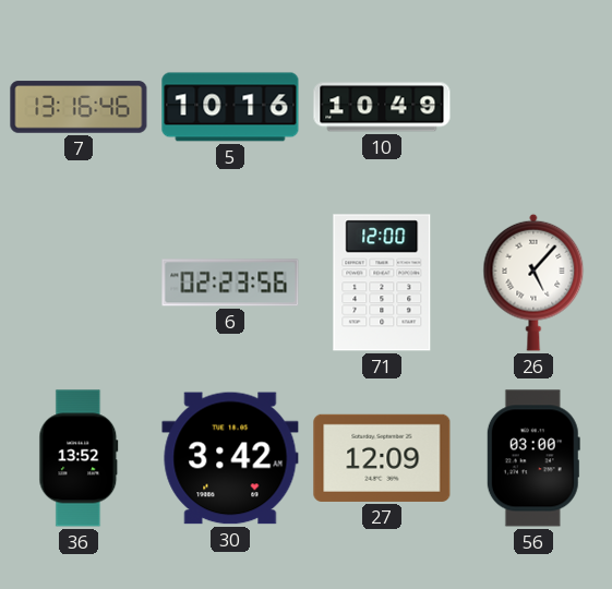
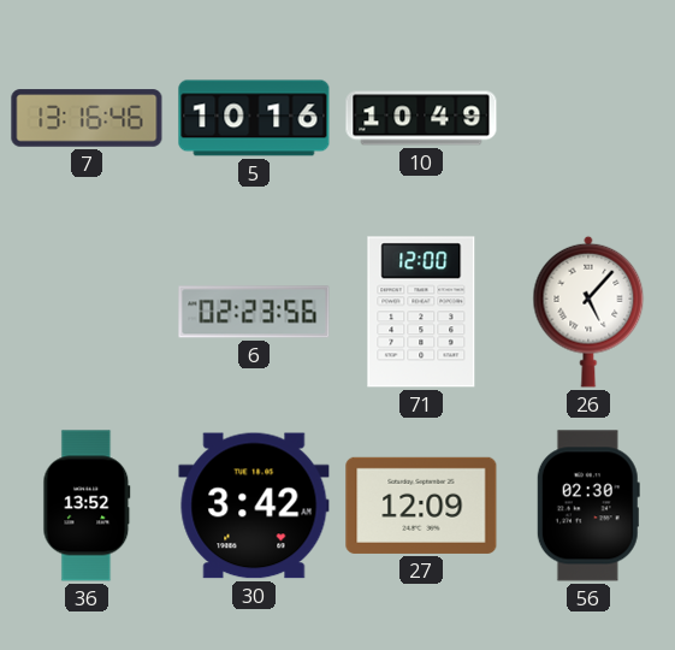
56: 03:00 -> 02:30
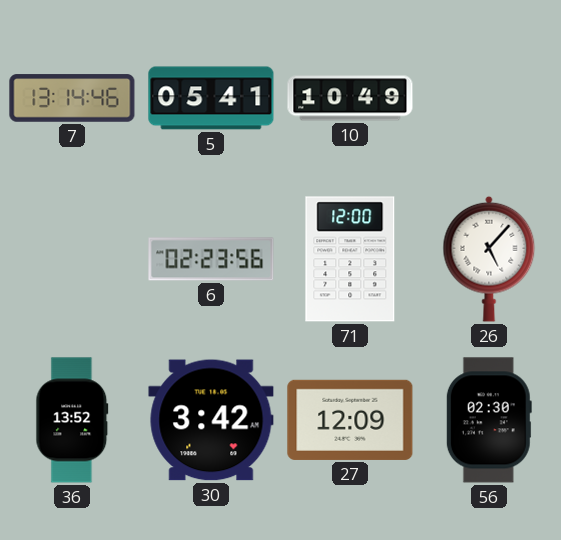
7: 13:16 -> 13:14
5: 10:16 -> 05:41
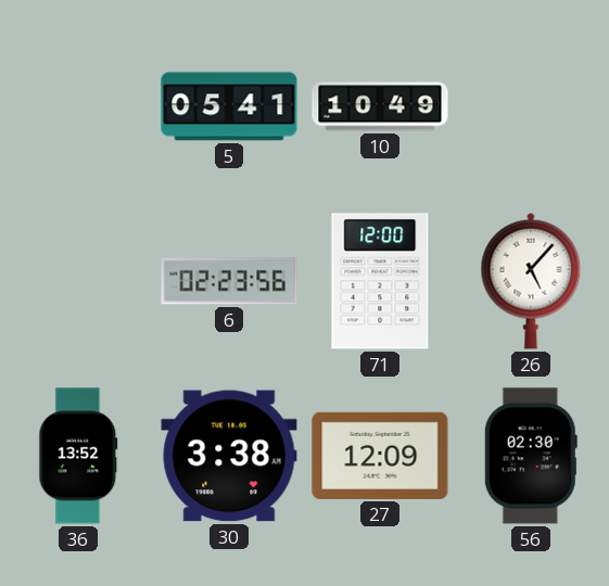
7: 13:14 -> none
30: 3:42 -> 3:38
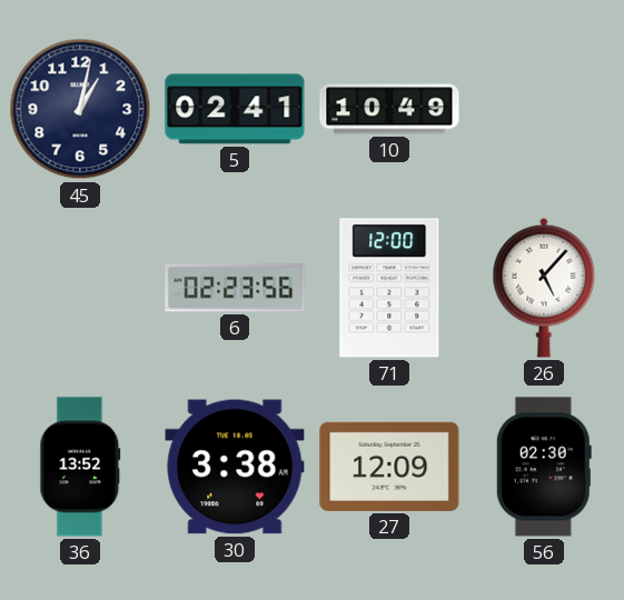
45: none -> 1:02
5: 05:41 -> 02:41
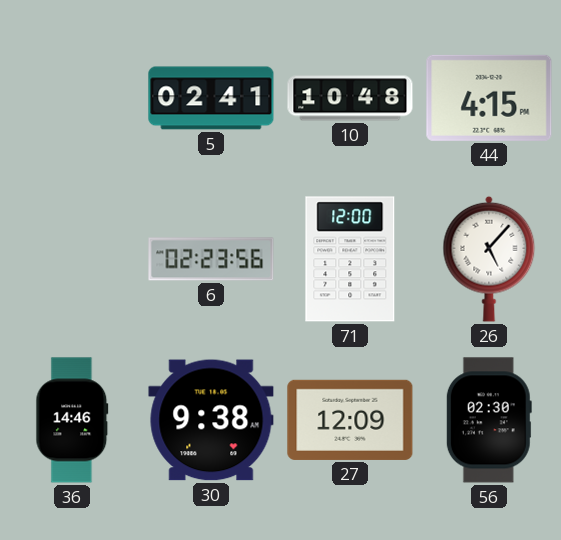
45: 1:02 -> none
10: 10:49 -> 10:48
44: none -> 4:15
36: 13:52 -> 14:46
30: 3:38 -> 9:38
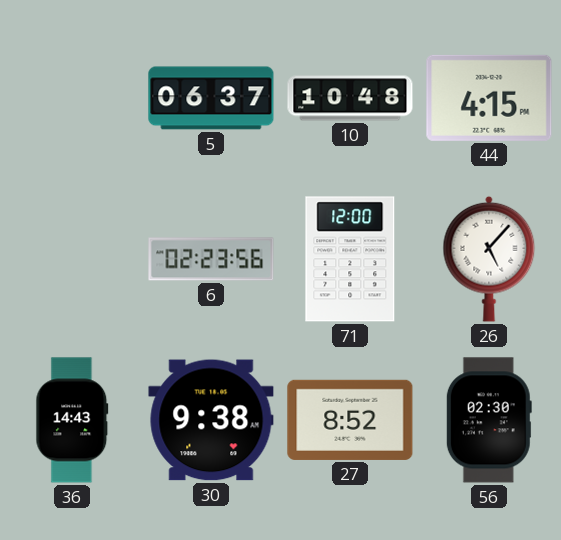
5: 02:41 -> 06:37
36: 14:46 -> 14:43
27: 12:09 -> 8:52
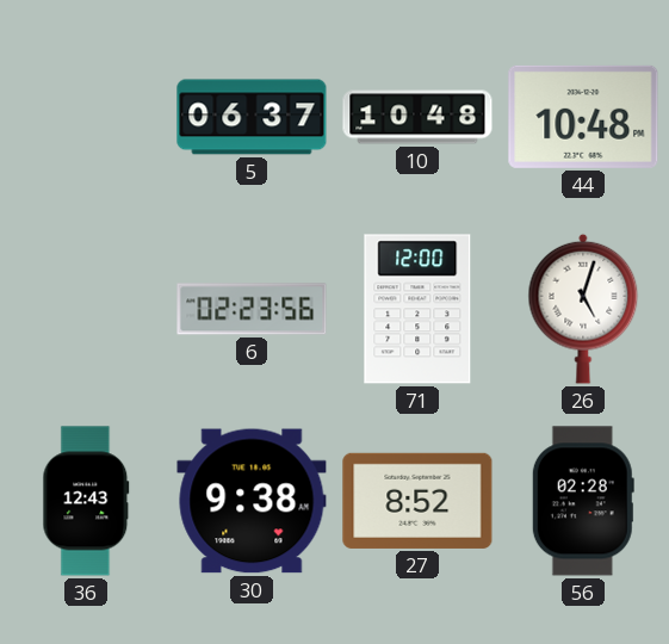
44: 4:15 -> 10:48
26: 5:07 -> 5:03
36: 14:43 -> 12:43
56: 02:30 -> 02:28
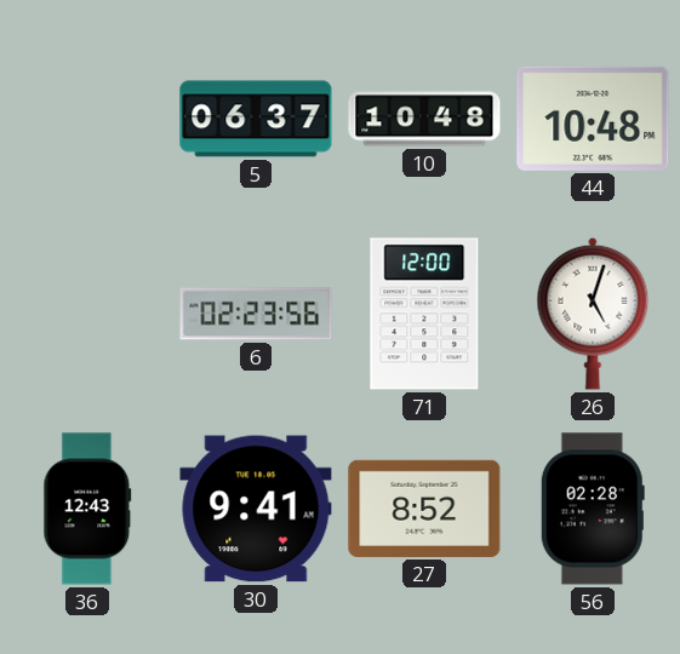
30: 9:38 -> 9:41
